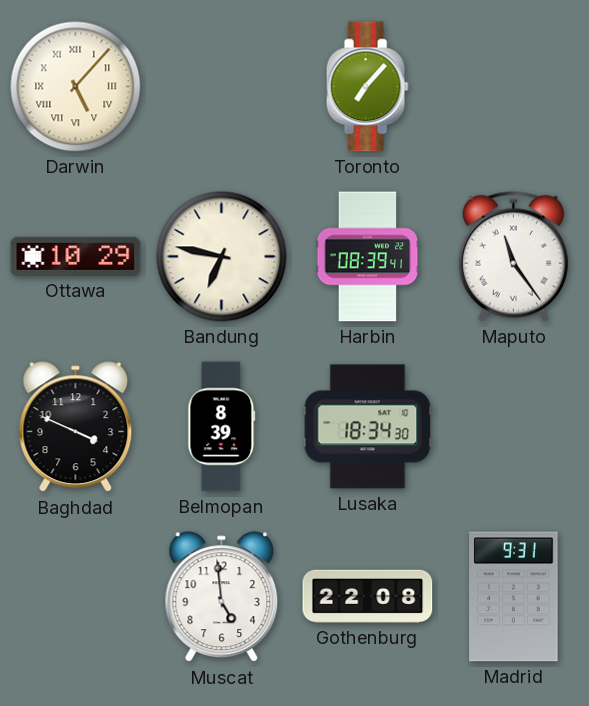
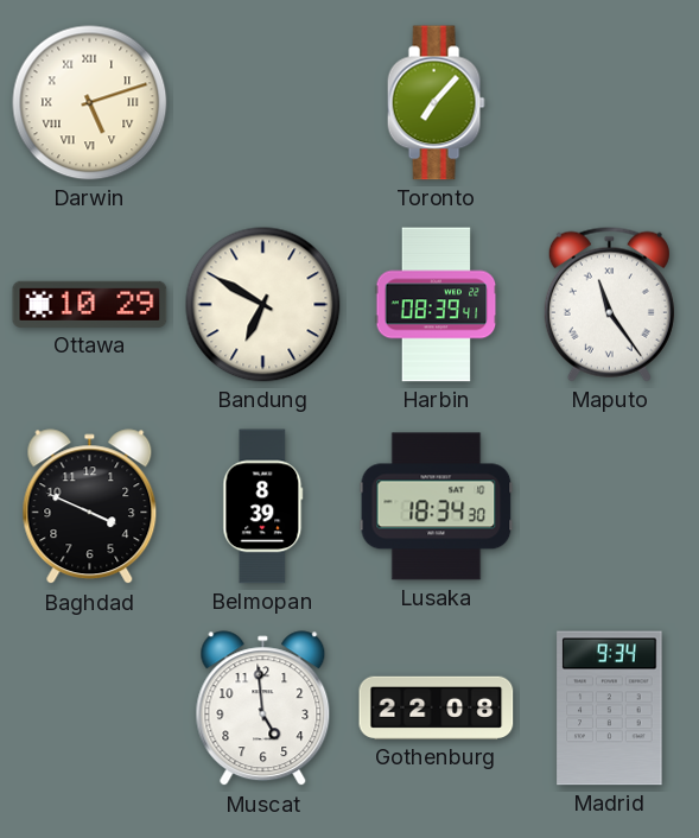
Darwin: 5:07 -> 5:12
Bandung: 6:47 -> 6:50
Madrid: 9:31 -> 9:34
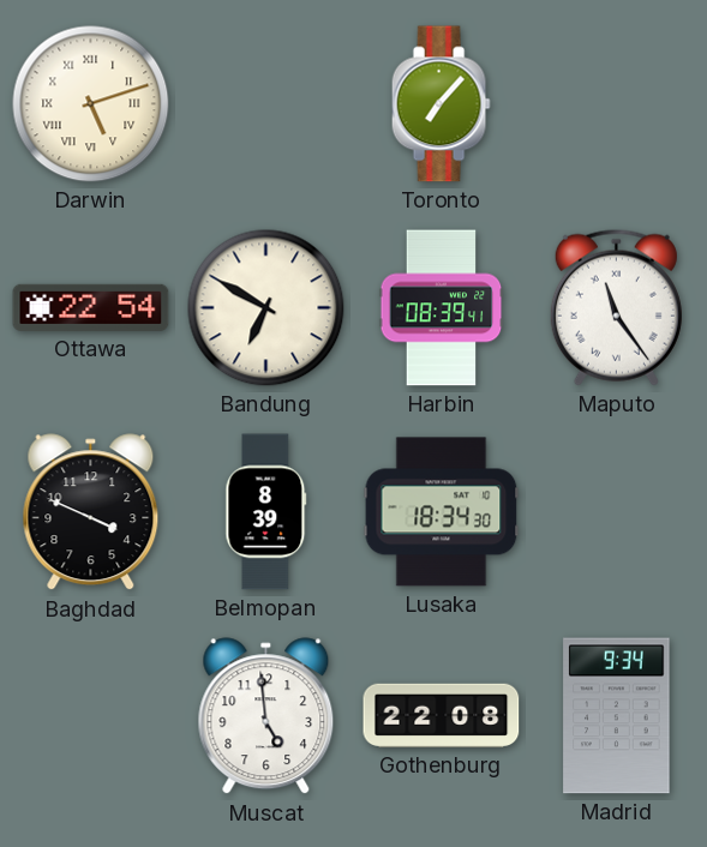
Ottawa: 10:29 -> 22:54
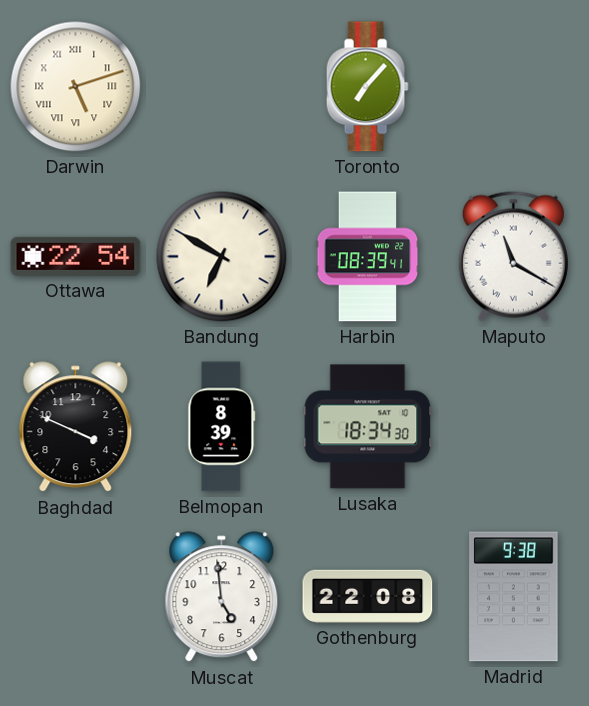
Maputo: 11:24 -> 11:20
Madrid: 9:34 -> 9:38
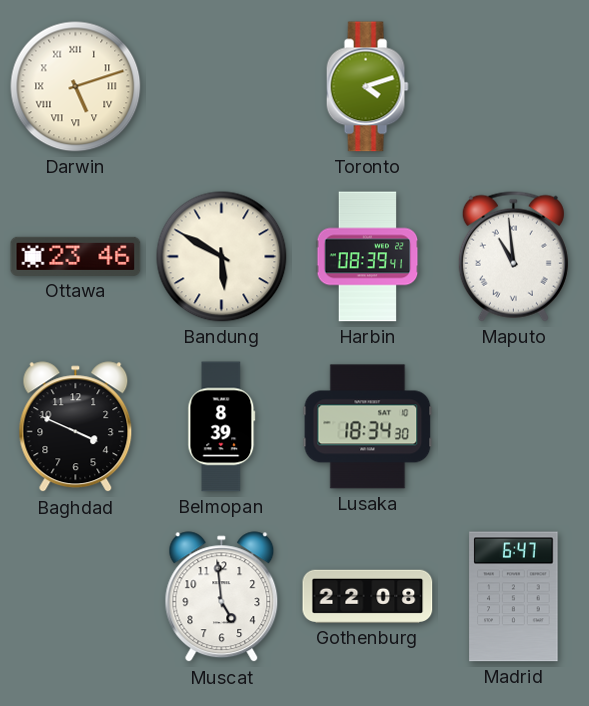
Toronto: 7:07 -> 4:12
Ottawa: 22:54 -> 23:46
Bandung: 6:50 -> 5:50
Maputo: 11:20 -> 10:59
Madrid: 9:38 -> 6:47
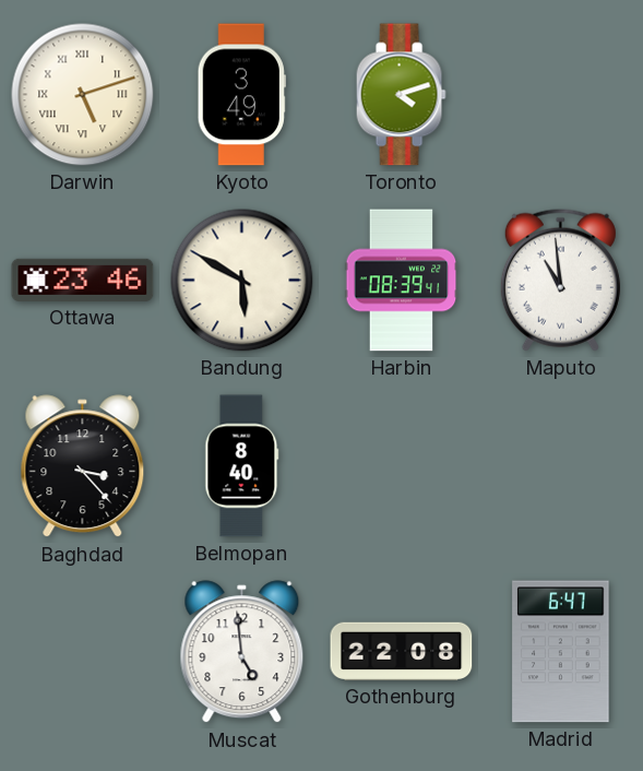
Kyoto: none -> 3:49
Baghdad: 3:49 -> 3:23
Belmopan: 8:39 -> 8:40
Lusaka: 18:34 -> none
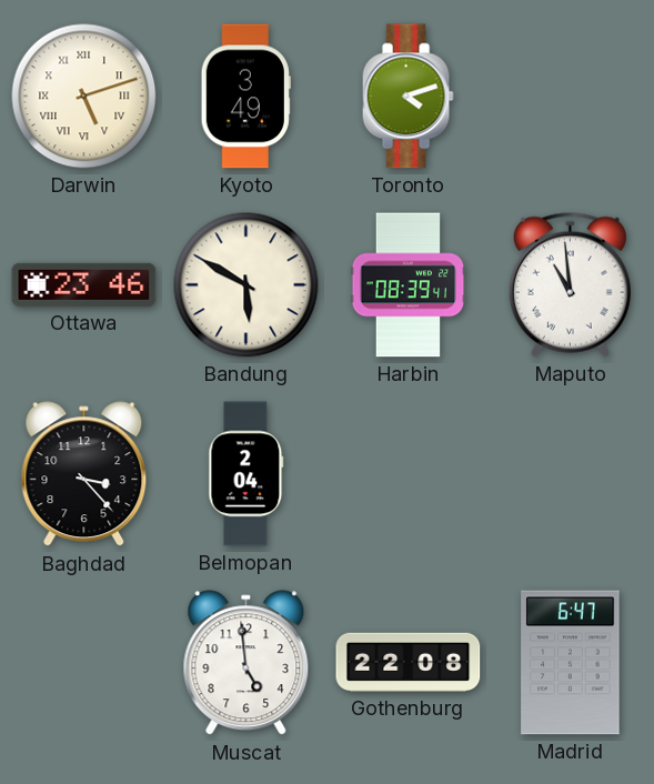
Belmopan: 8:40 -> 2:04
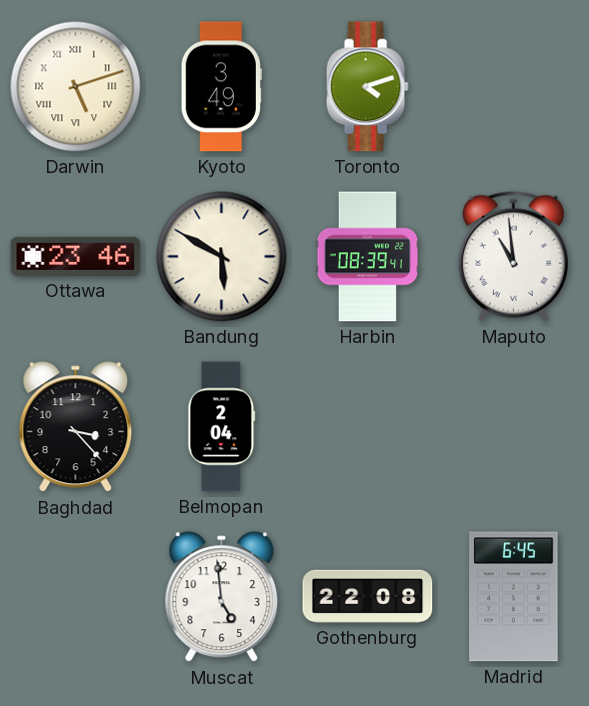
Madrid: 6:47 -> 6:45
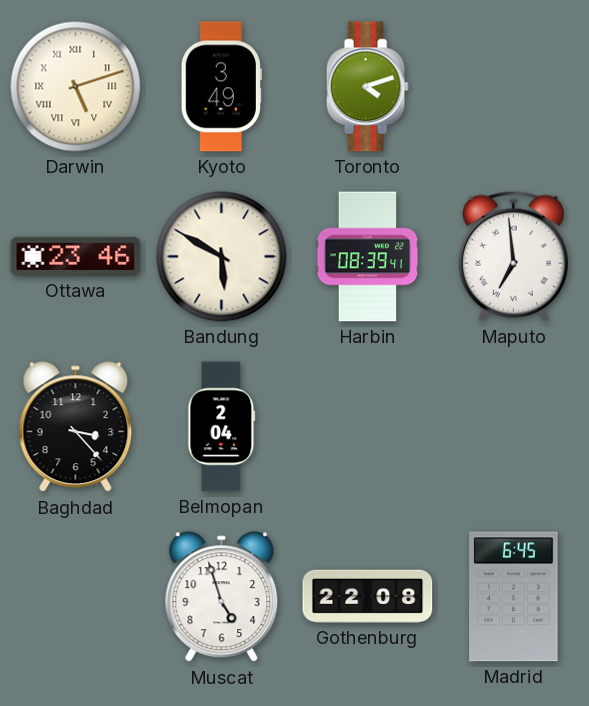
Maputo: 10:59 -> 6:59
Muscat: 4:59 -> 4:57
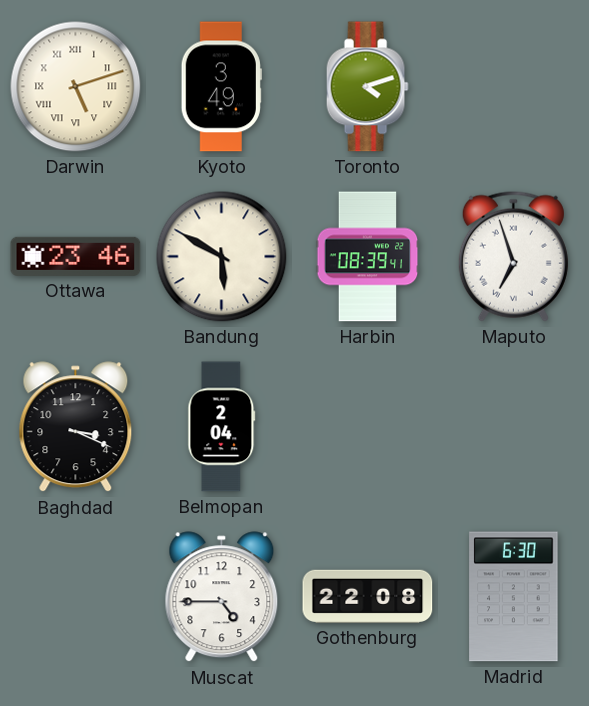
Maputo: 6:59 -> 6:57
Baghdad: 3:23 -> 3:19
Muscat: 4:57 -> 4:45
Madrid: 6:45 -> 6:30
